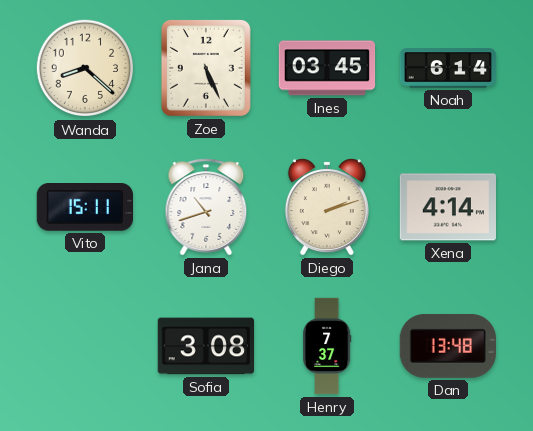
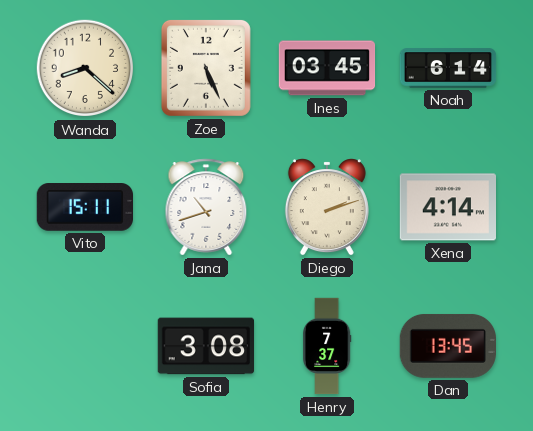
Dan: 13:48 -> 13:45
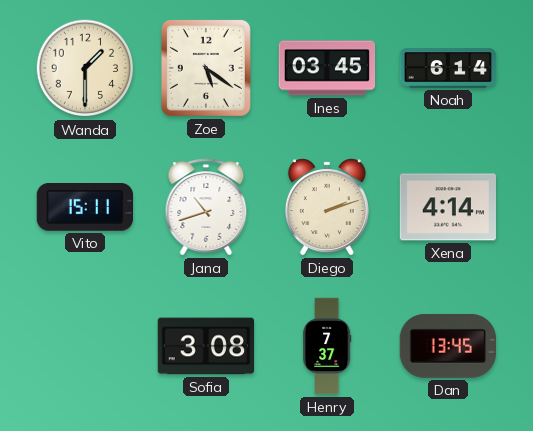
Wanda: 8:22 -> 1:30
Zoe: 5:26 -> 5:21
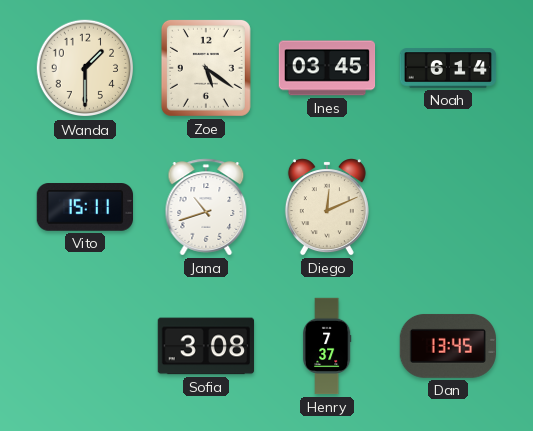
Diego: 2:12 -> 12:11
Xena: 4:14 -> none
